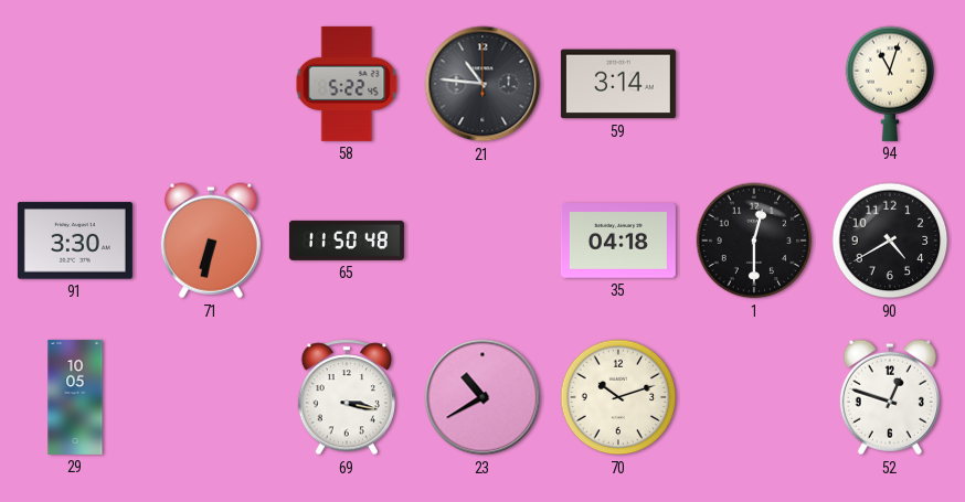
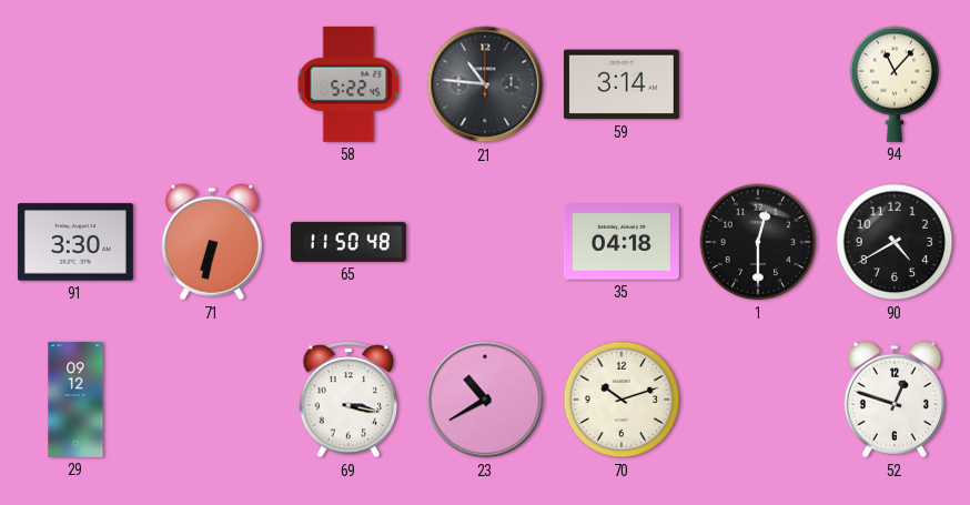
94: 11:03 -> 11:07
29: 10:05 -> 09:12
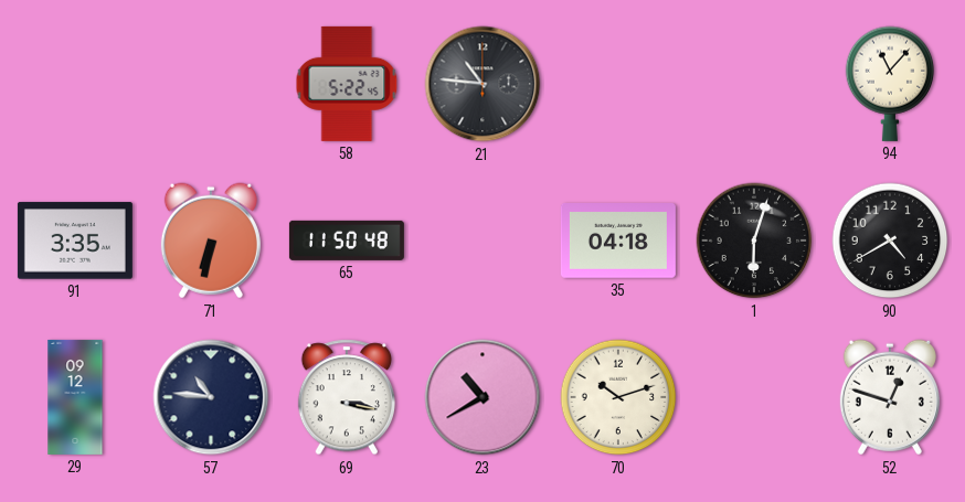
59: 3:14 -> none
91: 3:30 -> 3:35
1: 12:30 -> 6:03
57: none -> 10:46
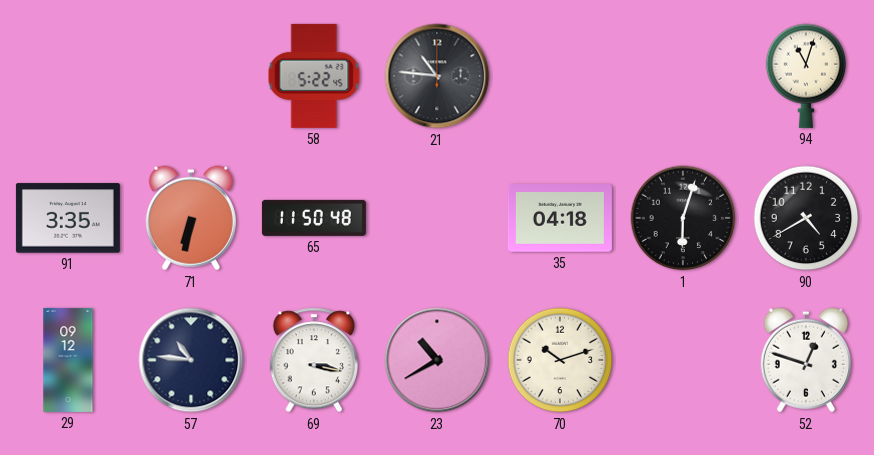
94: 11:07 -> 11:03
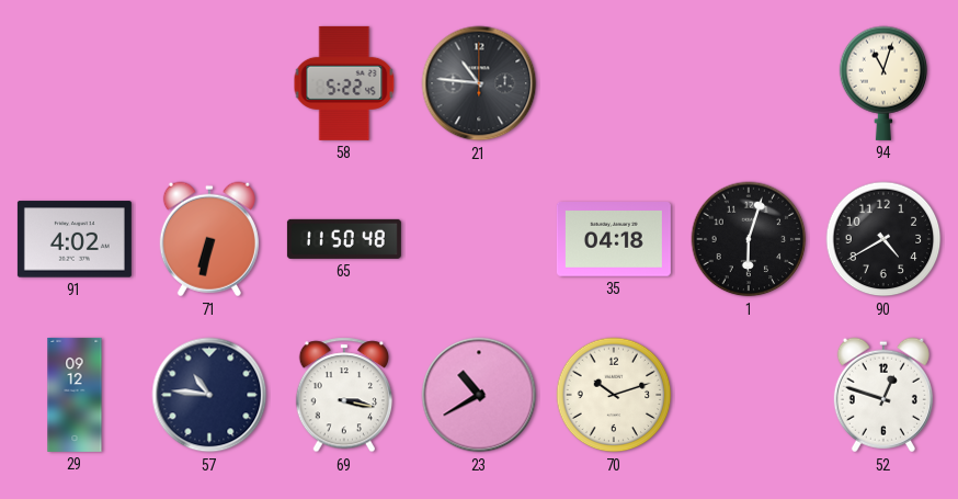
91: 3:35 -> 4:02
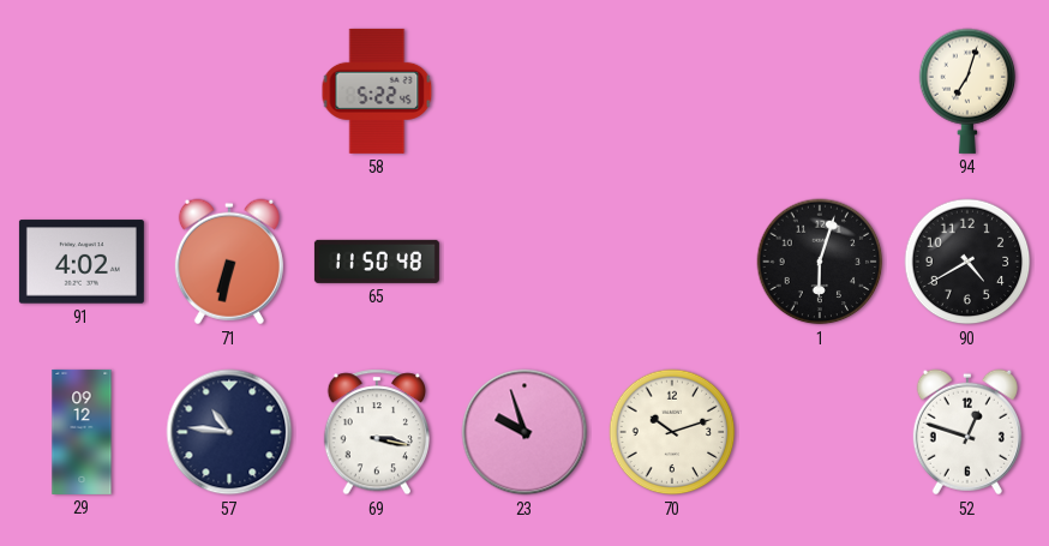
21: 10:46 -> none
94: 11:03 -> 7:03
35: 04:18 -> none
23: 10:40 -> 9:57
